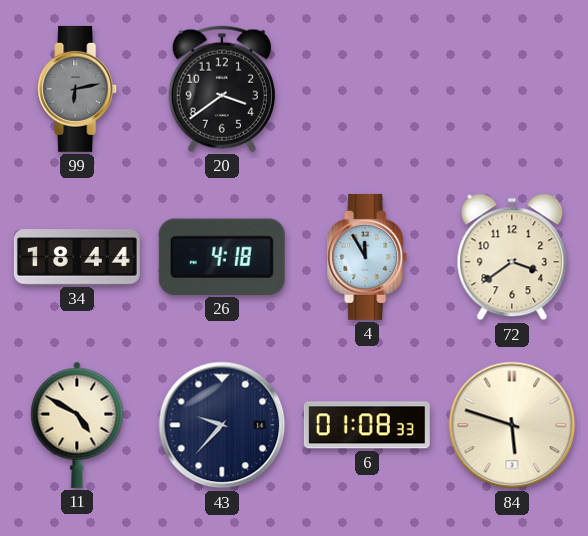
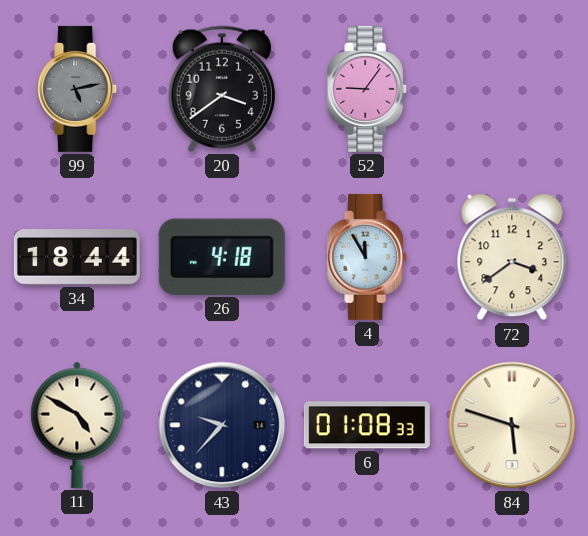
99: 6:13 -> 5:13
52: none -> 9:06
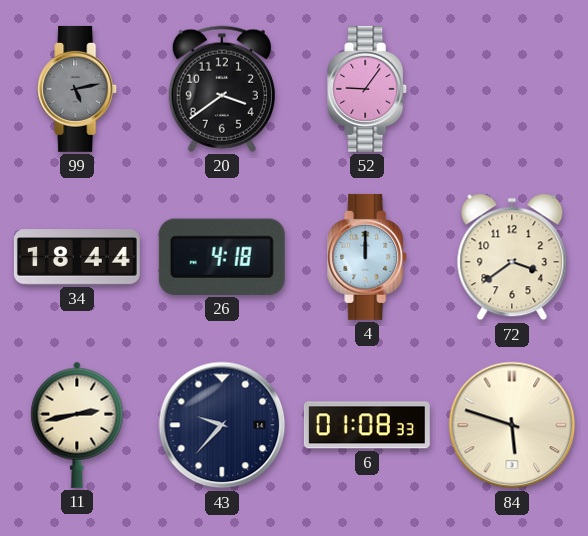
4: 11:55 -> 12:00
11: 4:50 -> 2:43
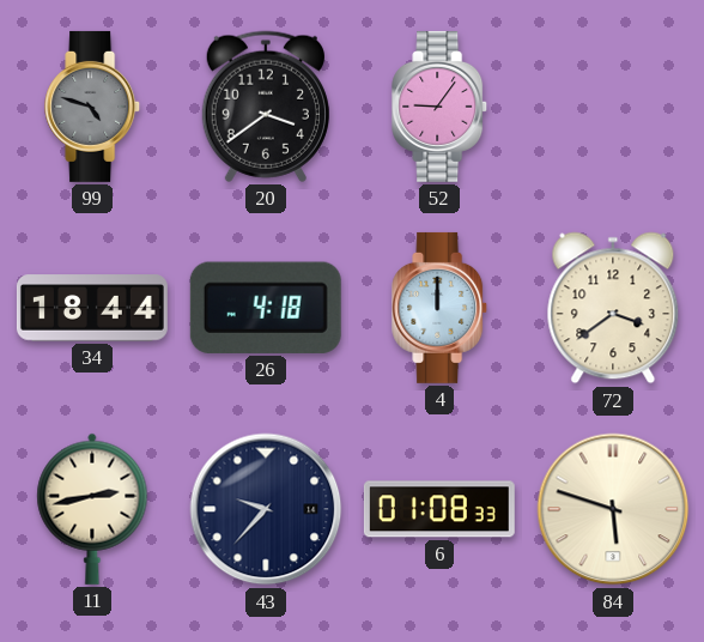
99: 5:13 -> 4:48
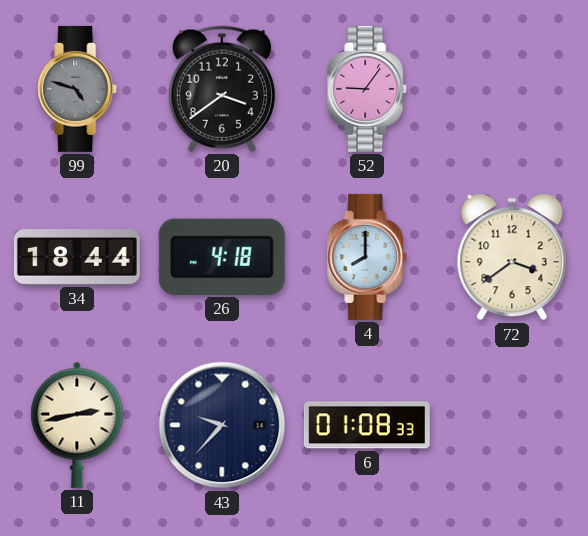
4: 12:00 -> 8:00
84: 5:48 -> none
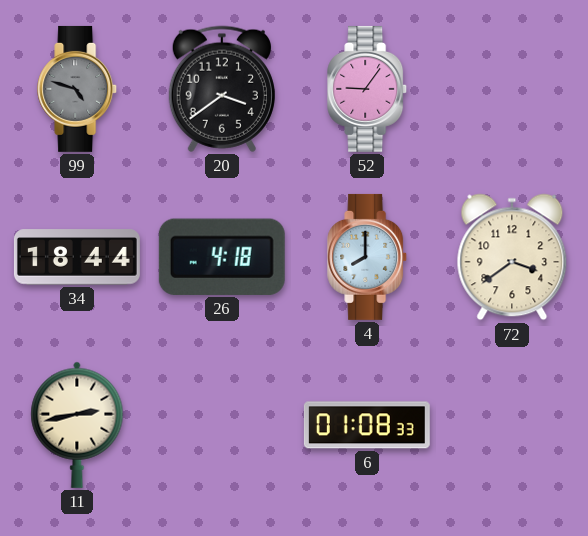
43: 9:37 -> none
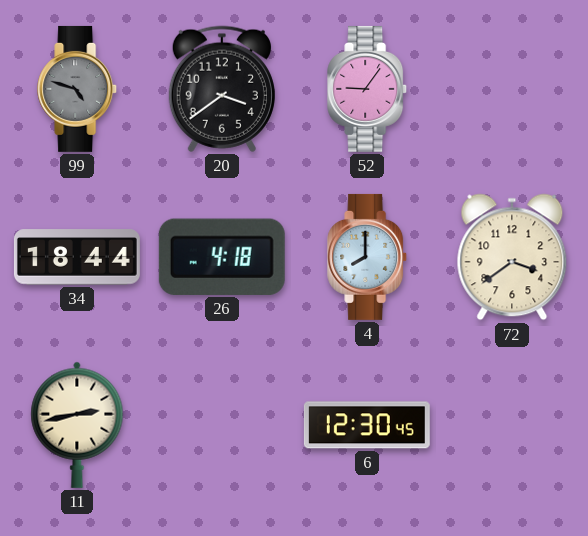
6: 01:08 -> 12:30
